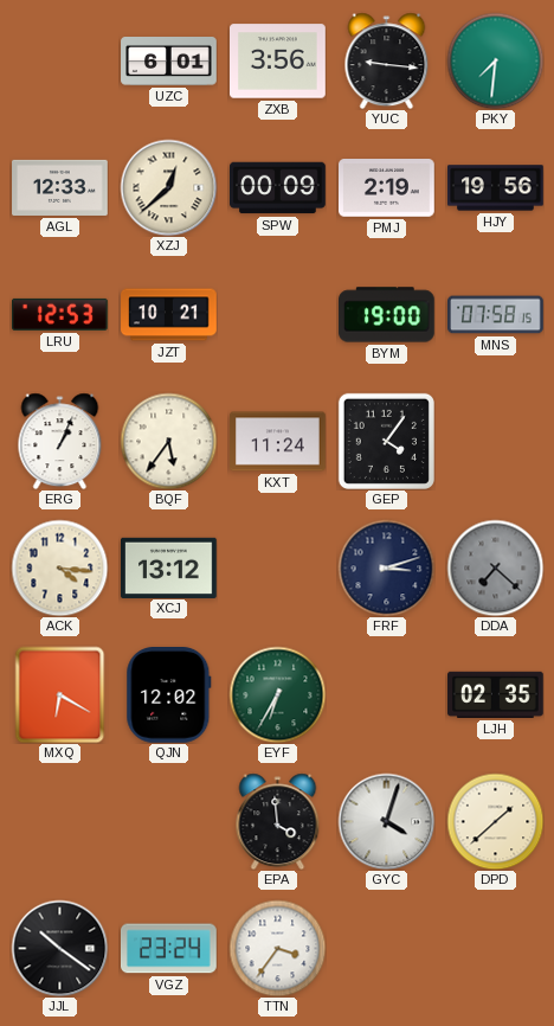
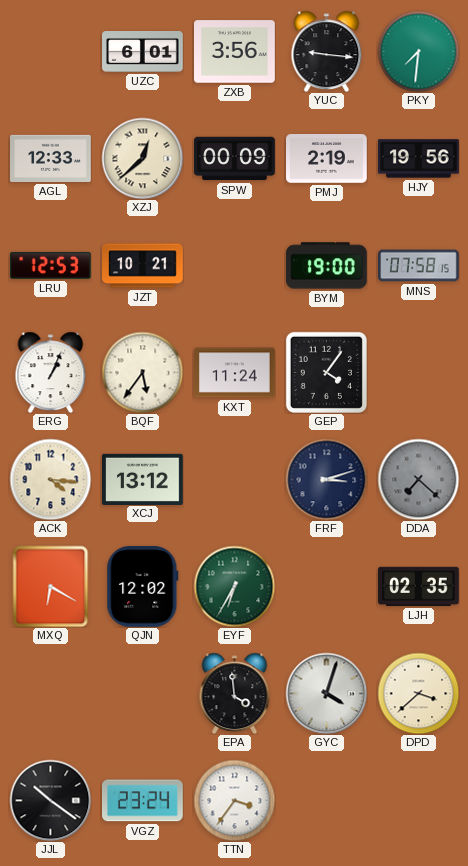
DPD: 1:38 -> 3:38
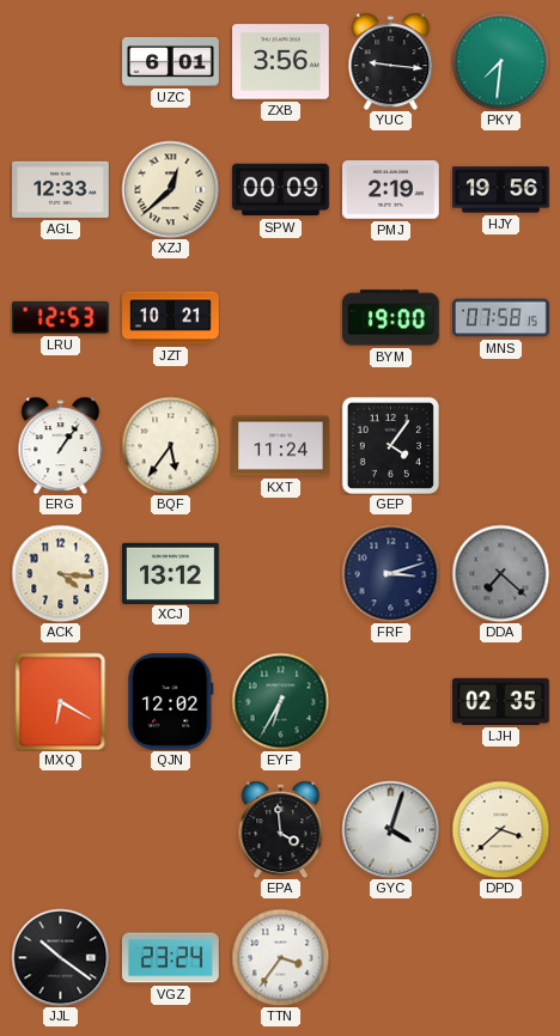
ERG: 1:04 -> 1:06
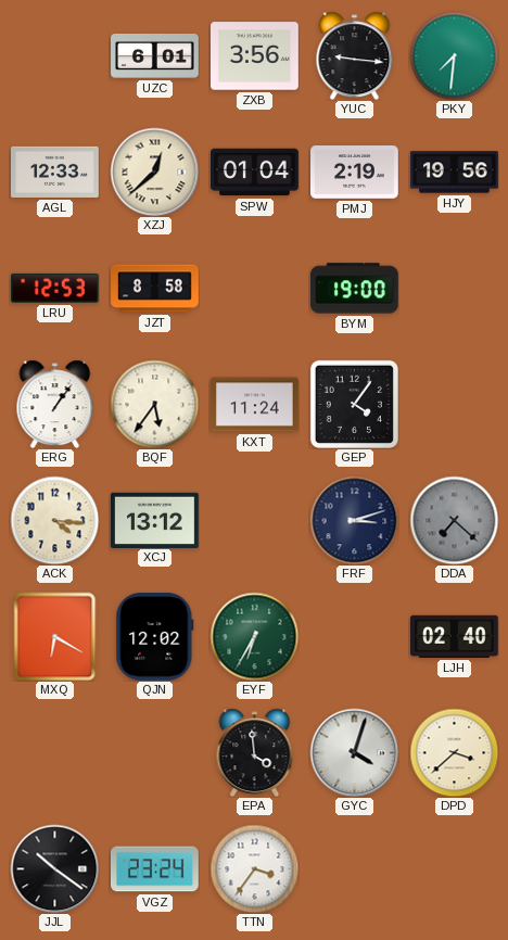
SPW: 00:09 -> 01:04
JZT: 10:21 -> 8:58
MNS: 07:58 -> none
LJH: 02:35 -> 02:40
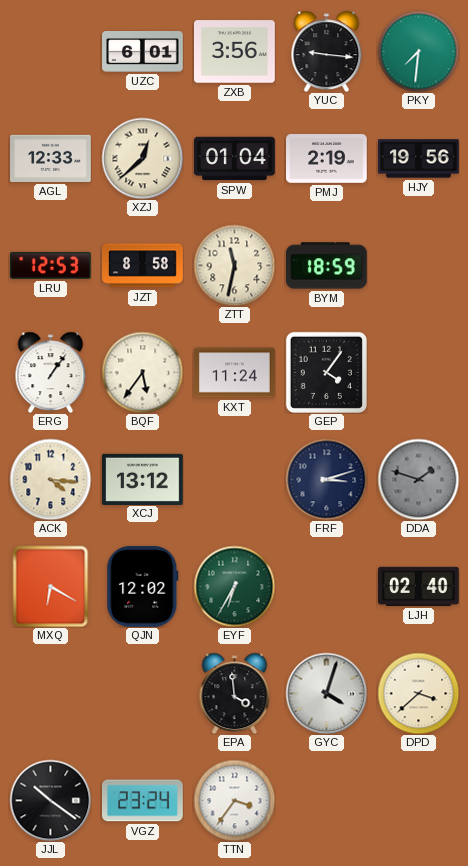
ZTT: none -> 11:32
BYM: 19:00 -> 18:59
DDA: 7:22 -> 1:48
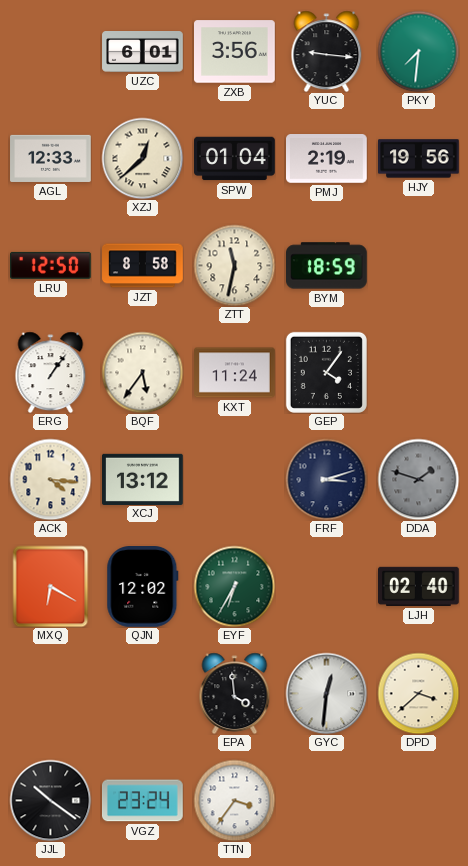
LRU: 12:53 -> 12:50
GYC: 4:03 -> 12:31
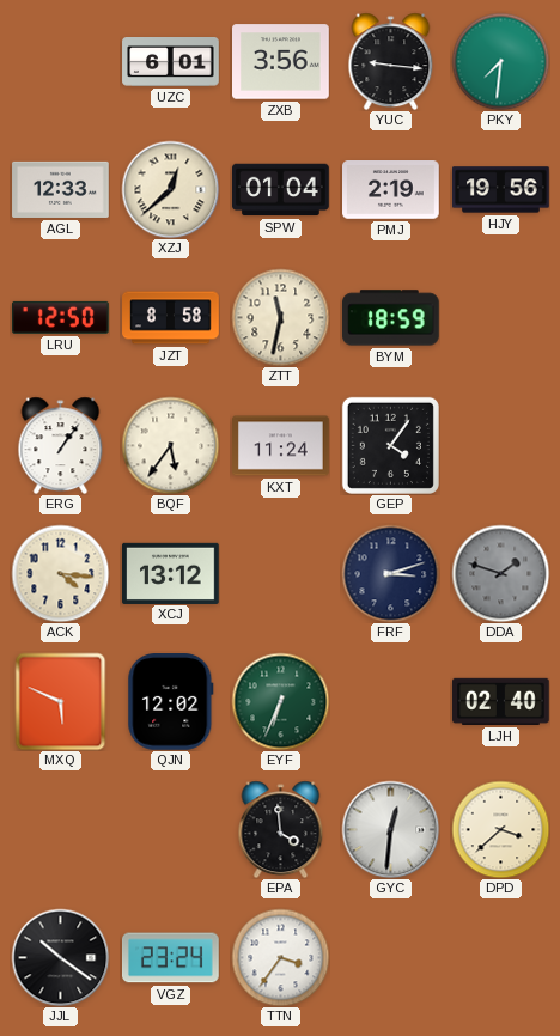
MXQ: 6:20 -> 5:49
EYF: 6:35 -> 6:34
